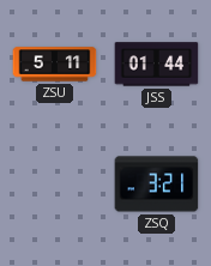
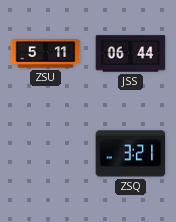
JSS: 01:44 -> 06:44
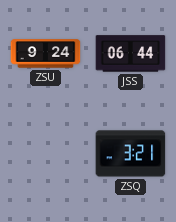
ZSU: 5:11 -> 9:24
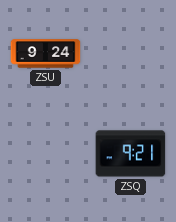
JSS: 06:44 -> none
ZSQ: 3:21 -> 9:21
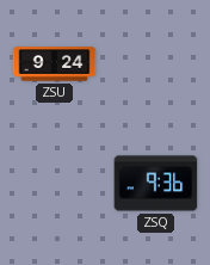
ZSQ: 9:21 -> 9:36
